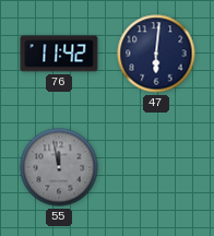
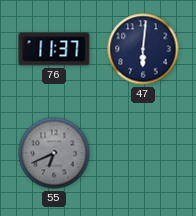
76: 11:42 -> 11:37
55: 11:58 -> 6:41
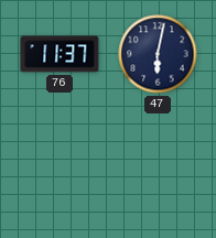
47: 6:01 -> 6:02
55: 6:41 -> none
